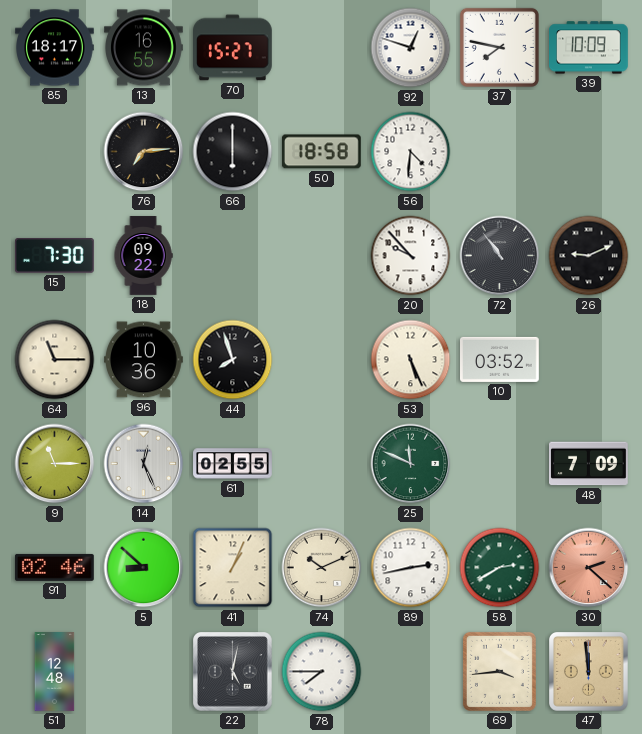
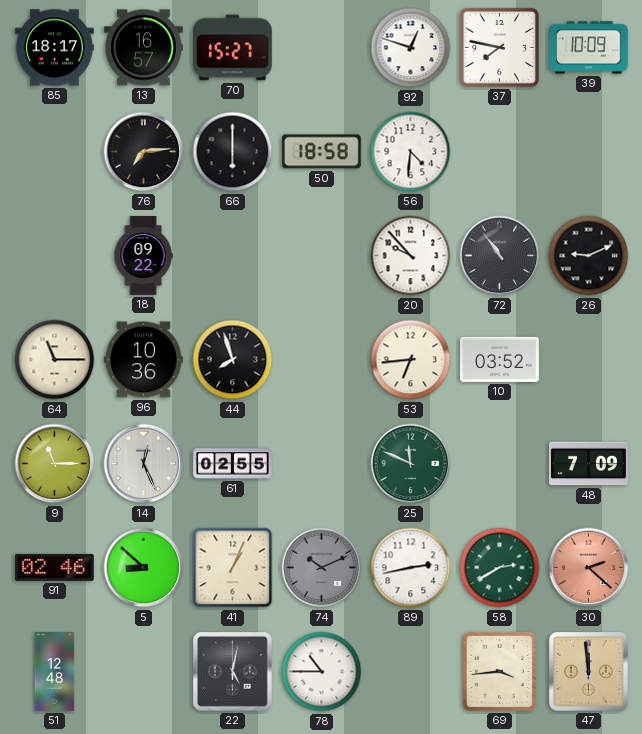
13: 16:55 -> 16:57
15: 7:30 -> none
53: 5:26 -> 6:44
74 dial: cream -> grey
78: 7:45 -> 10:45
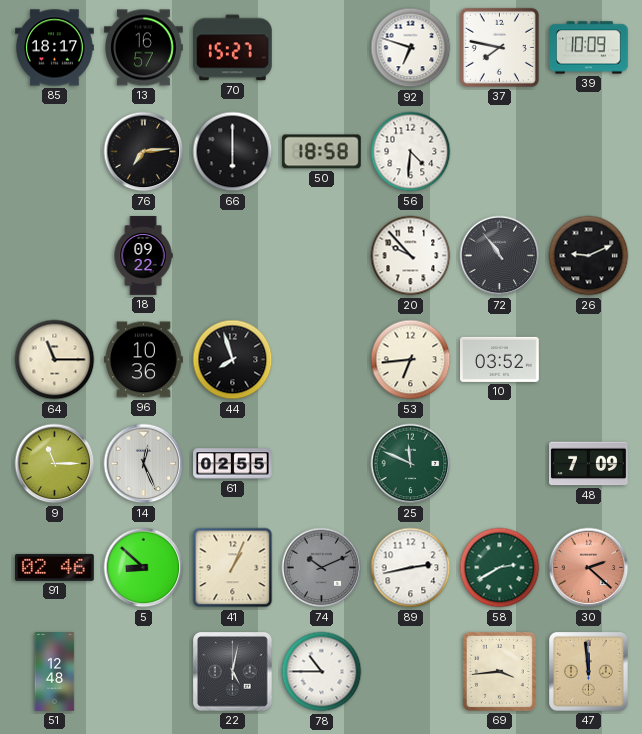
92: 12:48 -> 6:48
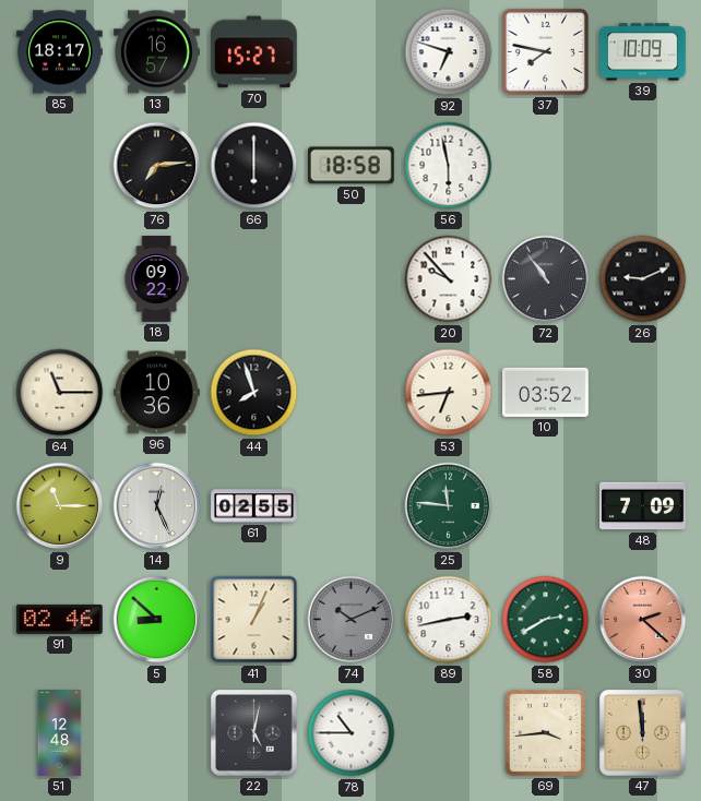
56: 4:31 -> 5:58
25: 11:49 -> 11:46
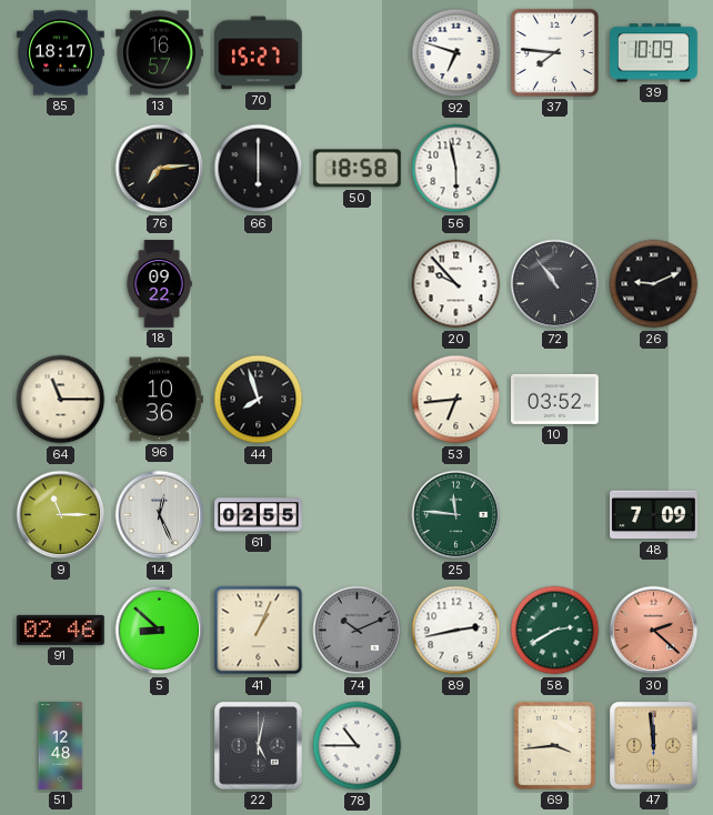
37: 7:47 -> 7:46
